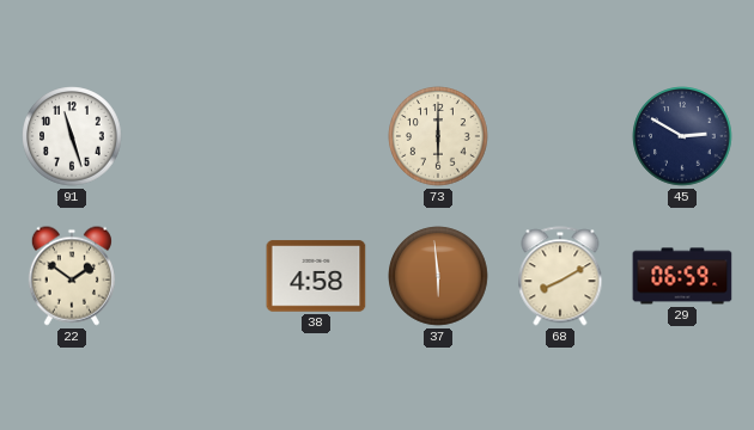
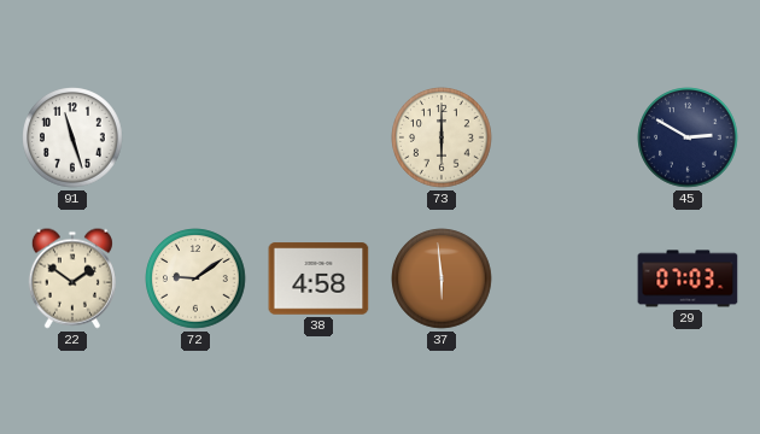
72: none -> 9:09
68: 8:10 -> none
29: 06:59 -> 07:03
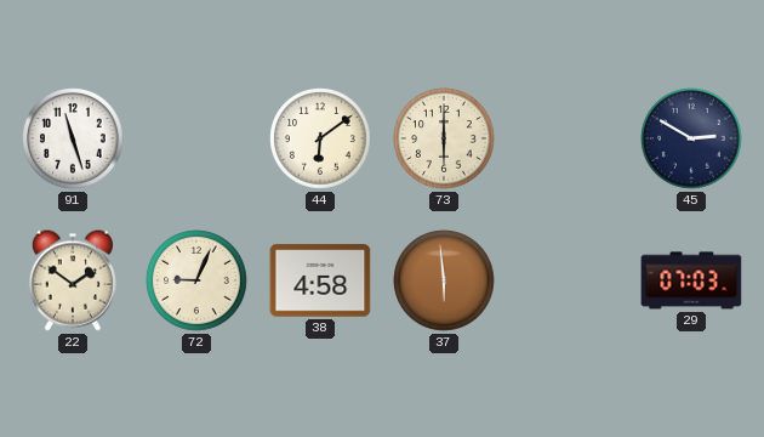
44: none -> 6:09
72: 9:09 -> 9:04
